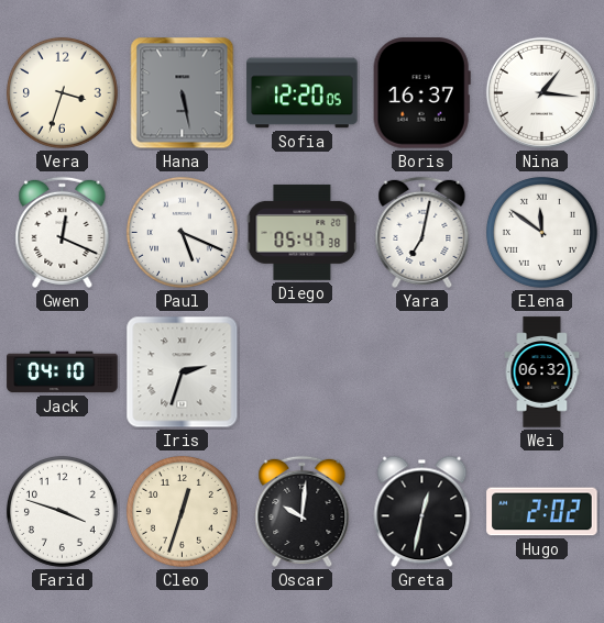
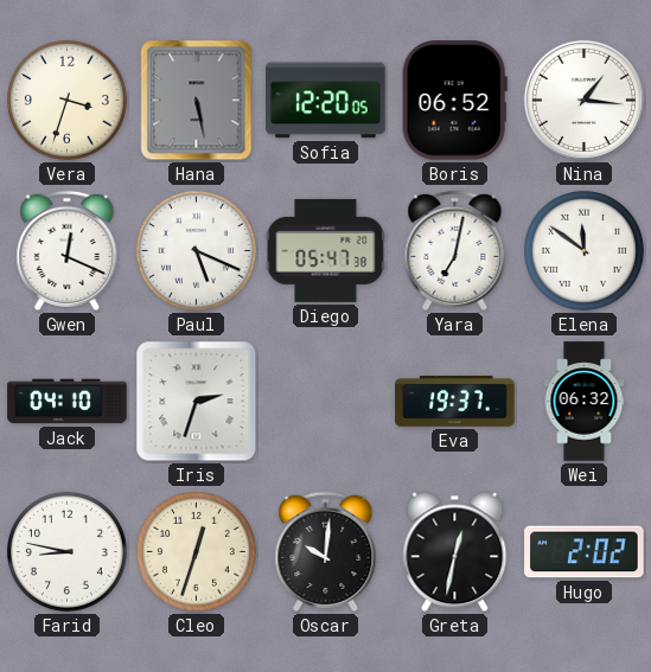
Boris: 16:37 -> 06:52
Eva: none -> 19:37
Farid: 3:48 -> 8:47
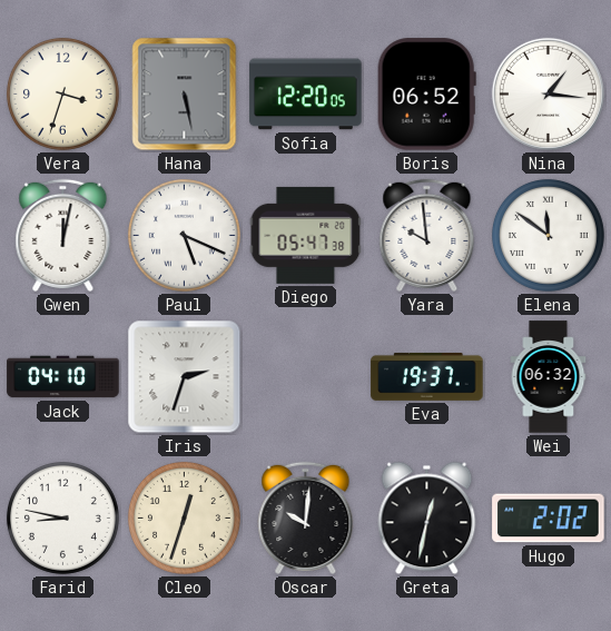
Gwen: 12:19 -> 12:02
Yara: 7:02 -> 9:59
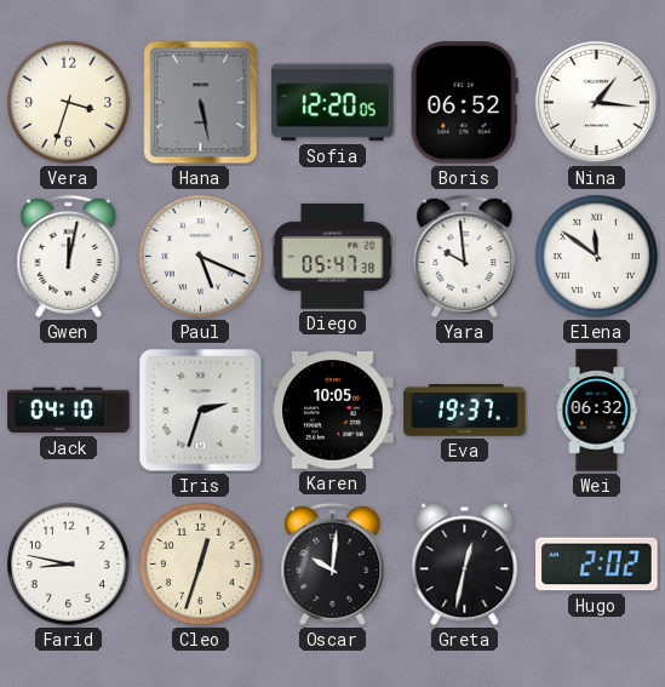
Karen: none -> 10:05
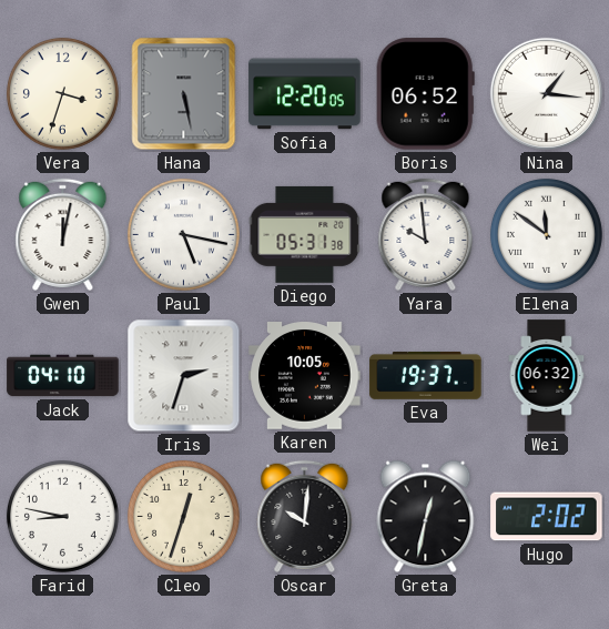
Paul: 5:19 -> 5:17
Diego: 05:47 -> 05:31
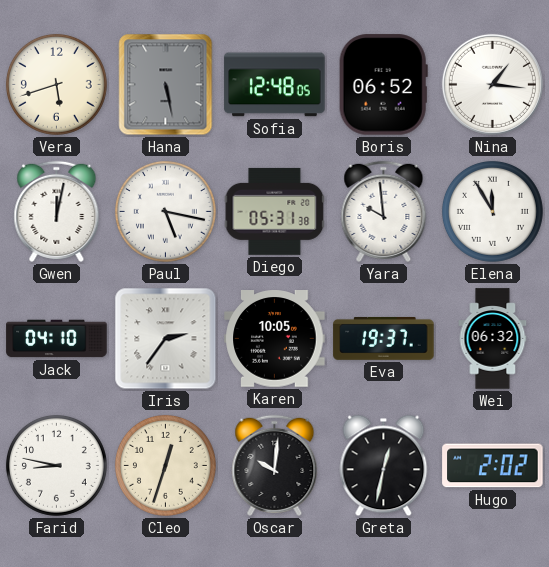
Vera: 3:33 -> 5:42
Sofia: 12:20 -> 12:48
Elena: 11:51 -> 11:55
Iris: 2:33 -> 2:36
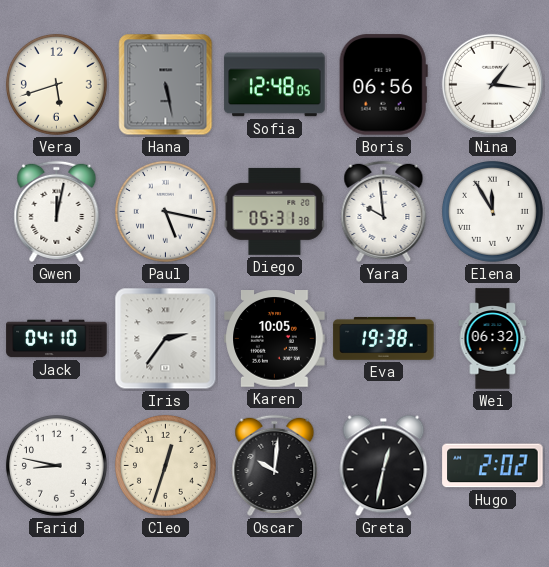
Boris: 06:52 -> 06:56
Eva: 19:37 -> 19:38
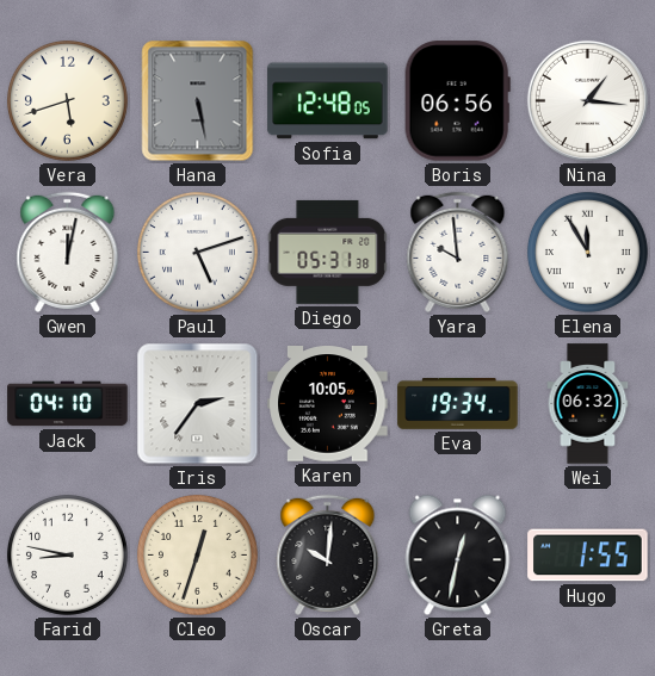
Paul: 5:17 -> 5:12
Eva: 19:38 -> 19:34
Hugo: 2:02 -> 1:55
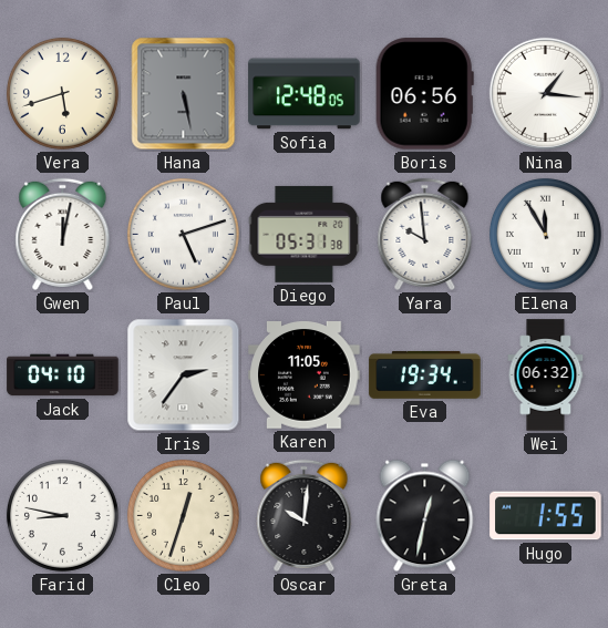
Karen: 10:05 -> 11:05
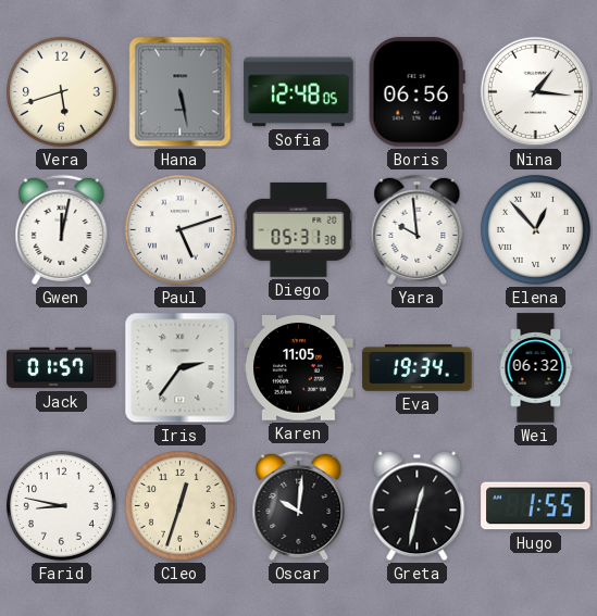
Elena: 11:55 -> 12:53
Jack: 04:10 -> 01:57
